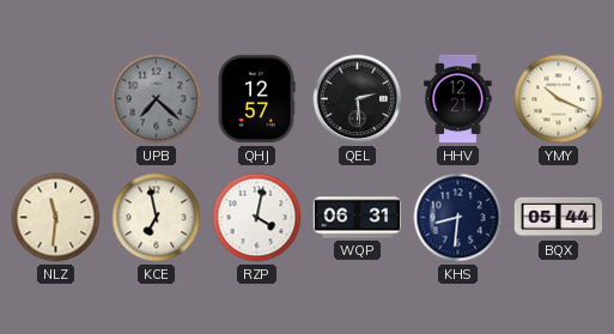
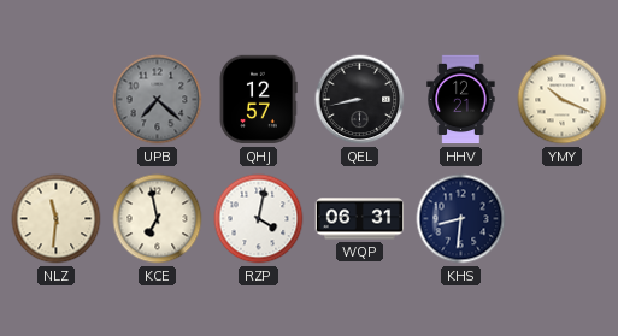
QEL: 2:29 -> 8:43
BQX: 05:44 -> none
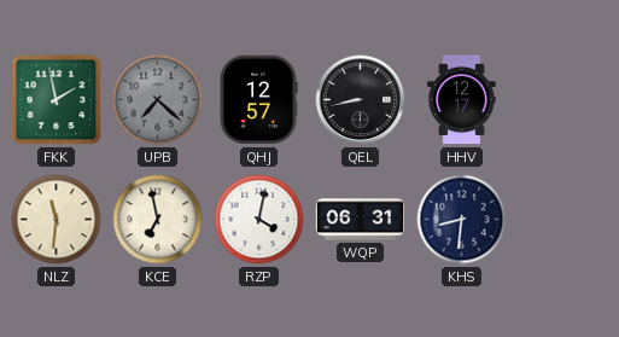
FKK: none -> 1:58
HHV: 12:21 -> 12:17
YMY: 10:19 -> none
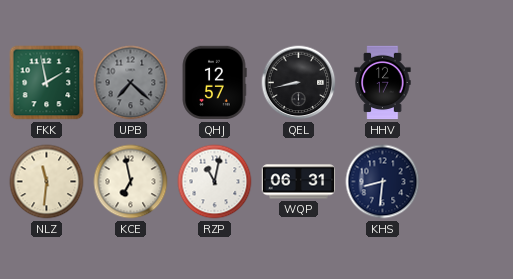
RZP: 4:02 -> 11:02
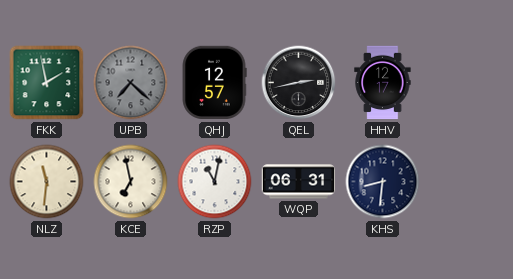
QEL: 8:43 -> 2:43
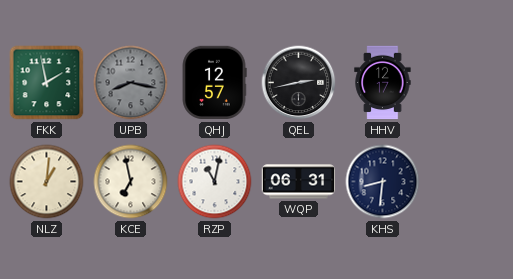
UPB: 7:22 -> 8:17
NLZ: 11:31 -> 1:01
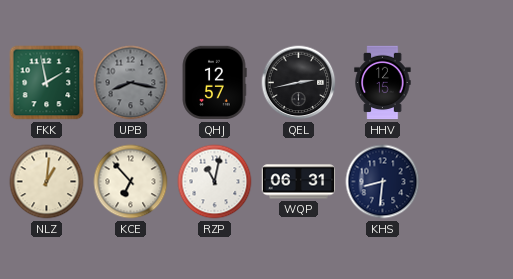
HHV: 12:17 -> 12:15
KCE: 6:58 -> 6:53
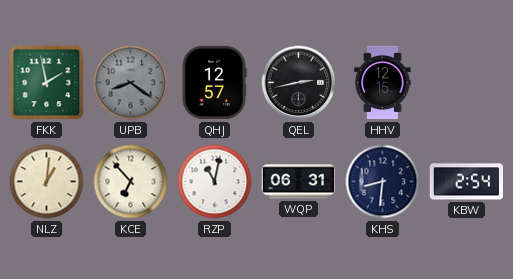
UPB: 8:17 -> 8:21
KBW: none -> 2:54
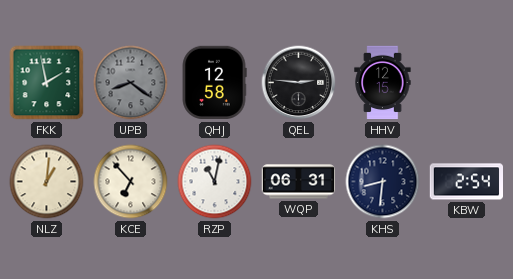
QHJ: 12:57 -> 12:58
QEL: 2:43 -> 2:46
